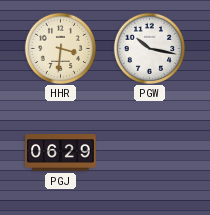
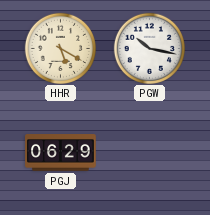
HHR: 3:31 -> 5:20
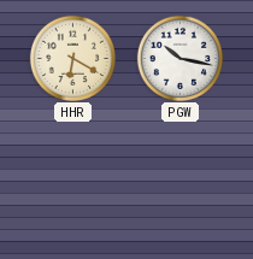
HHR: 5:20 -> 6:20
PGJ: 06:29 -> none
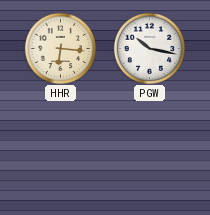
HHR: 6:20 -> 6:16
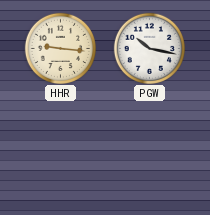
HHR: 6:16 -> 9:16
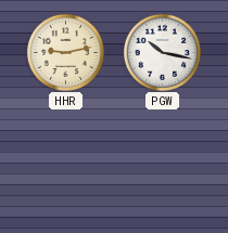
HHR: 9:16 -> 9:13
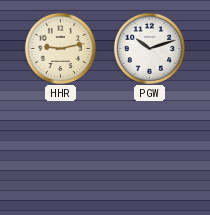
PGW: 10:17 -> 10:12
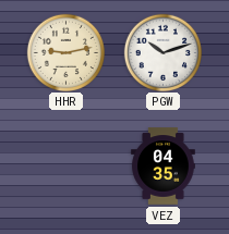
VEZ: none -> 04:35
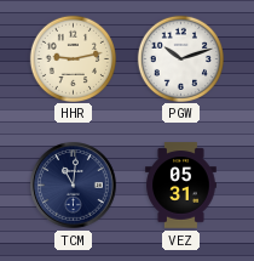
TCM: none -> 11:01
VEZ: 04:35 -> 05:31
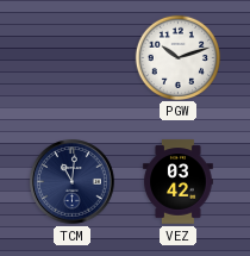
HHR: 9:13 -> none
VEZ: 05:31 -> 03:42
